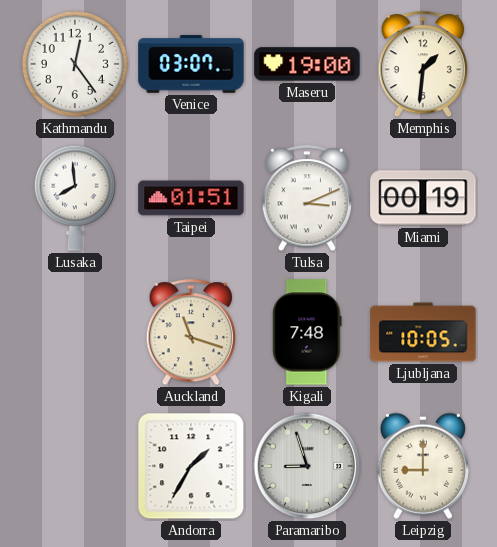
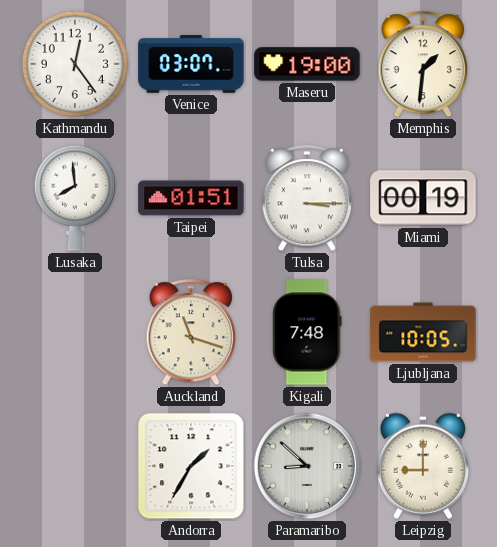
Tulsa: 3:11 -> 3:15
Paramaribo: 8:57 -> 8:52
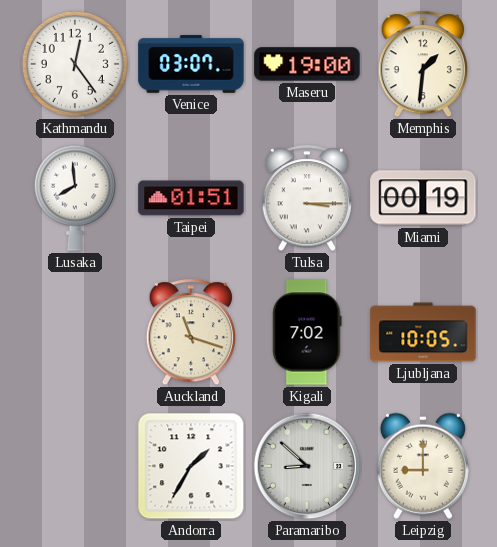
Kigali: 7:48 -> 7:02
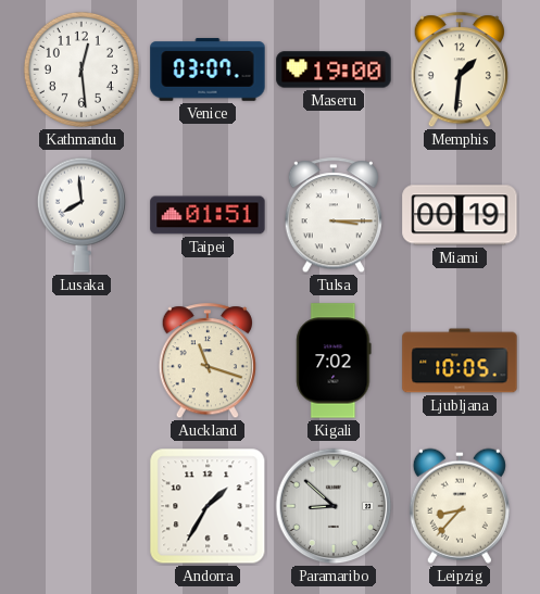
Kathmandu: 12:24 -> 12:29
Leipzig: 9:00 -> 8:37
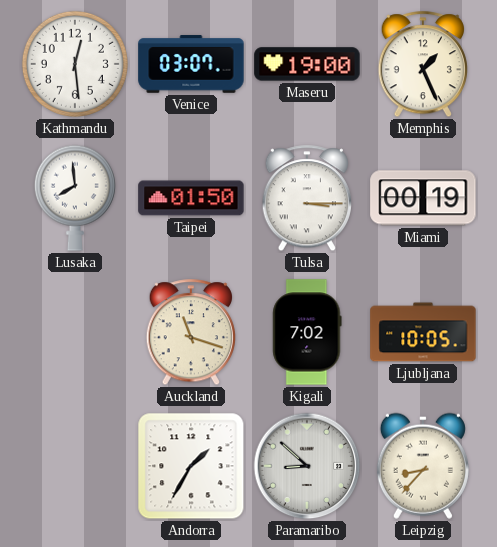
Memphis: 1:31 -> 1:26
Taipei: 01:51 -> 01:50
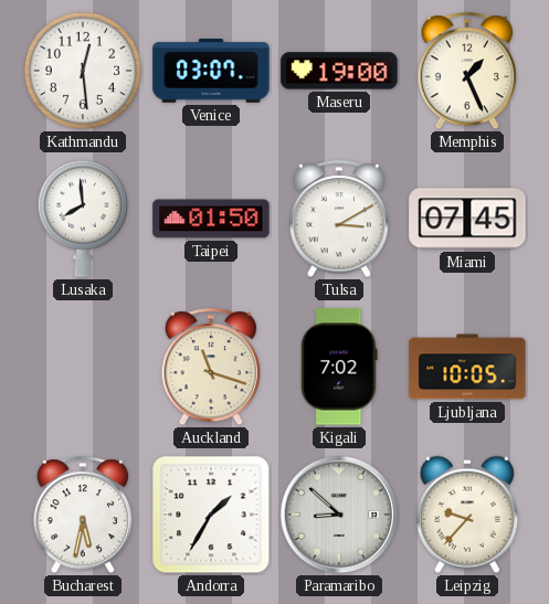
Tulsa: 3:15 -> 3:10
Miami: 00:19 -> 07:45
Bucharest: none -> 5:32
Leipzig: 8:37 -> 9:37
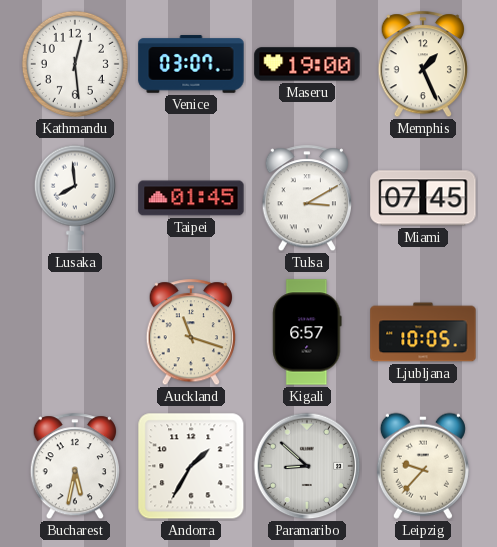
Taipei: 01:50 -> 01:45
Kigali: 7:02 -> 6:57
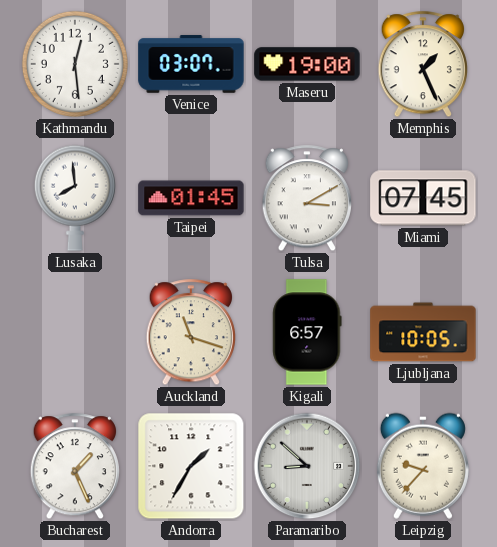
Bucharest: 5:32 -> 1:26
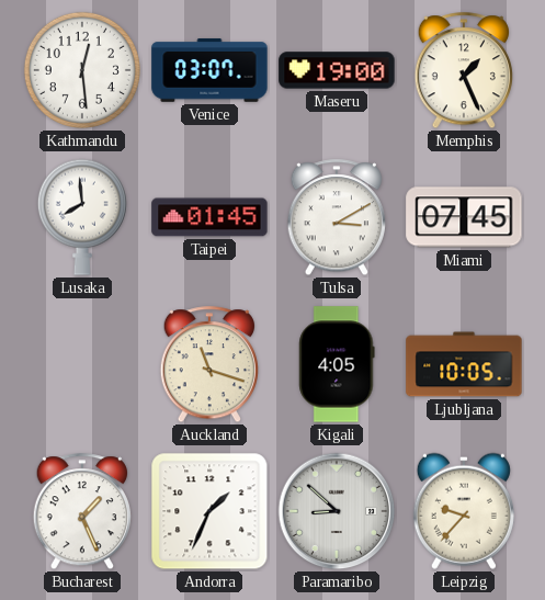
Kigali: 6:57 -> 4:05
Andorra: 1:35 -> 1:34
